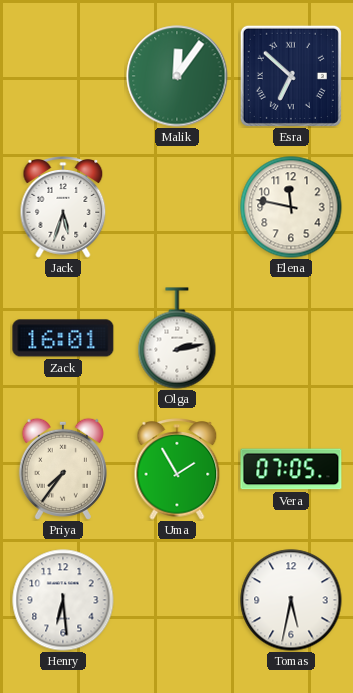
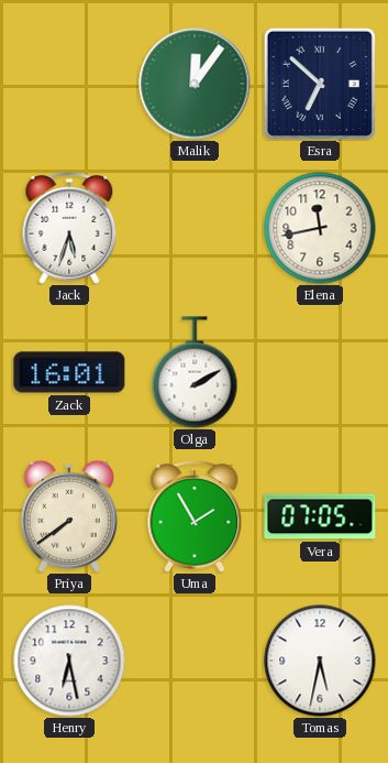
Elena: 11:47 -> 11:43
Olga: 2:13 -> 2:10
Priya: 7:36 -> 7:39
Henry: 6:29 -> 6:28
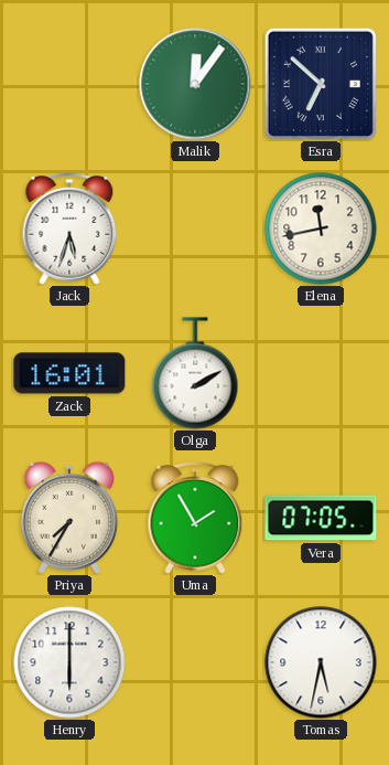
Priya: 7:39 -> 7:35
Henry: 6:28 -> 6:00
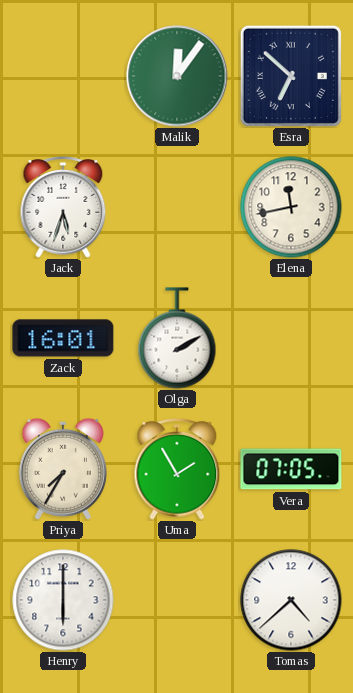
Tomas: 5:32 -> 4:38
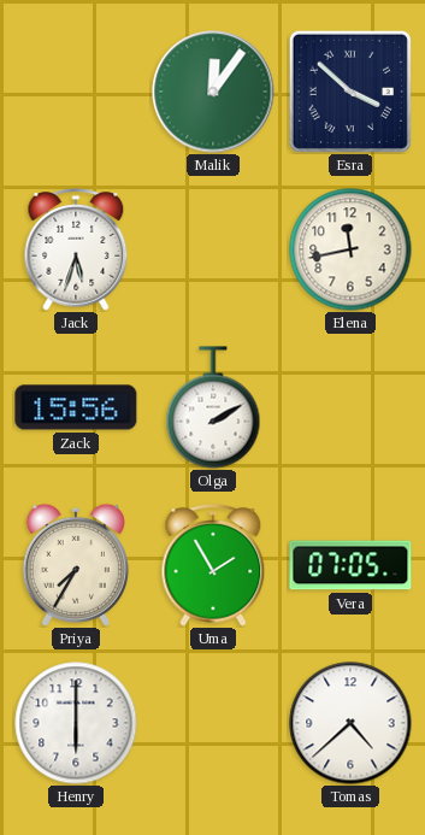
Esra: 6:52 -> 3:52
Zack: 16:01 -> 15:56
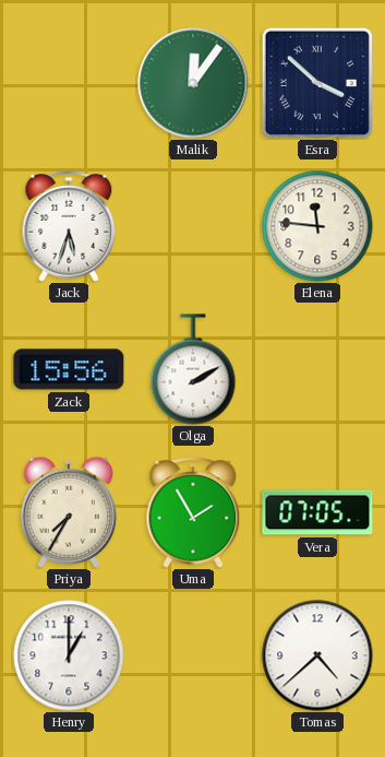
Elena: 11:43 -> 11:46
Henry: 6:00 -> 1:00
